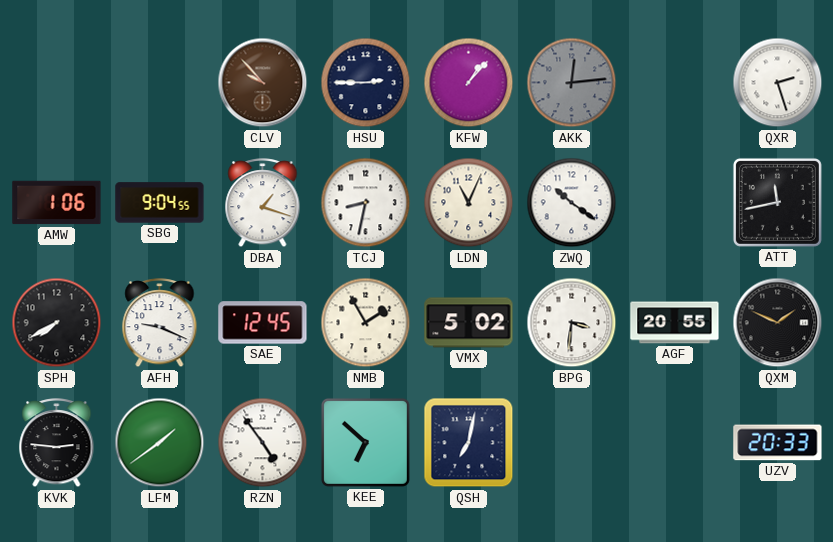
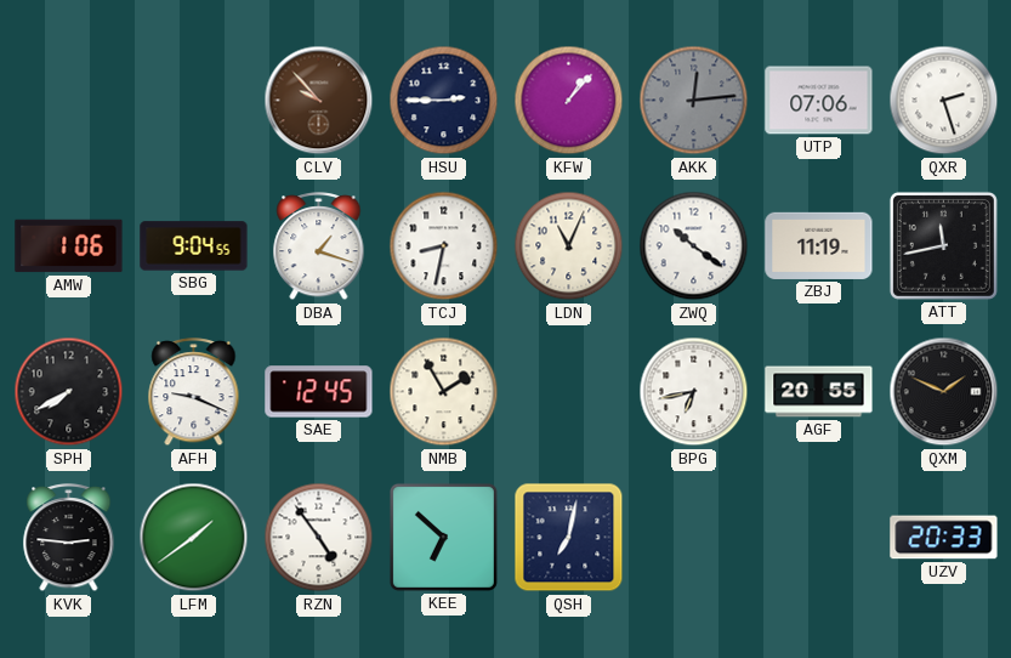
UTP: none -> 07:06
ZBJ: none -> 11:19
VMX: 5:02 -> none
BPG: 3:31 -> 6:43
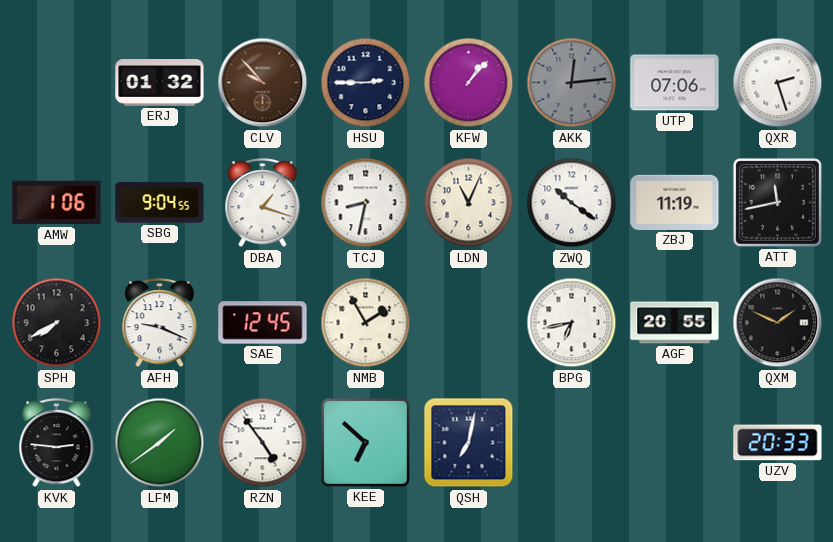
ERJ: none -> 01:32
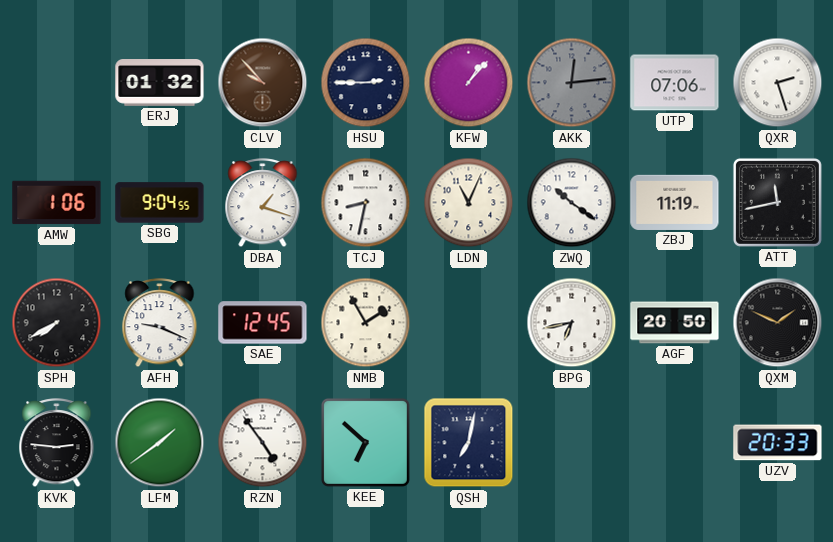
AGF: 20:55 -> 20:50
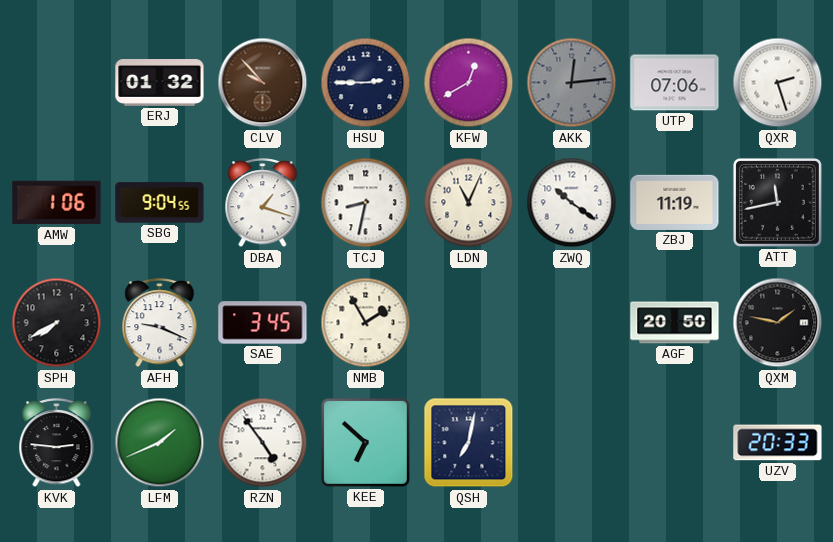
KFW: 1:07 -> 12:40
SAE: 12:45 -> 3:45
BPG: 6:43 -> none
QXM: 1:49 -> 1:47
LFM: 1:39 -> 1:41
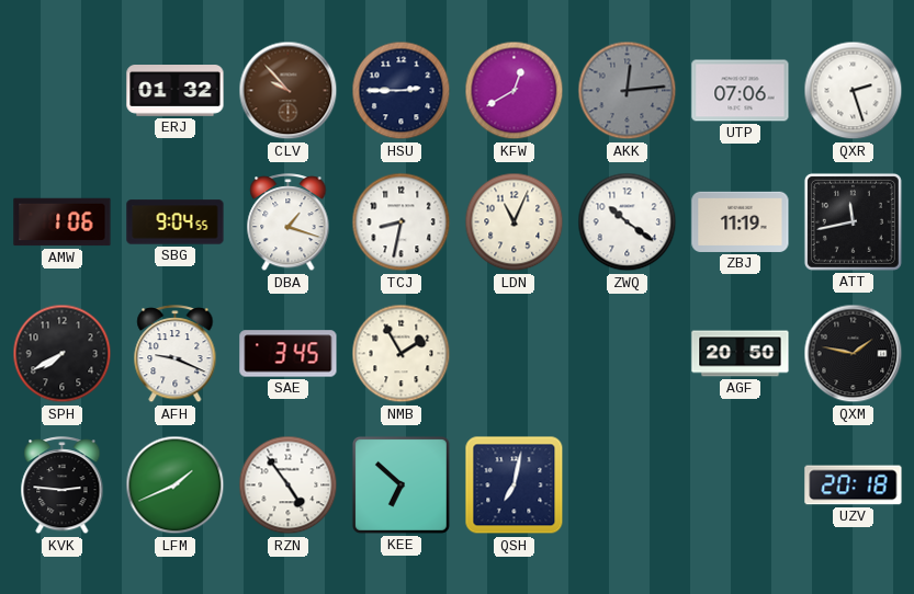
UZV: 20:33 -> 20:18
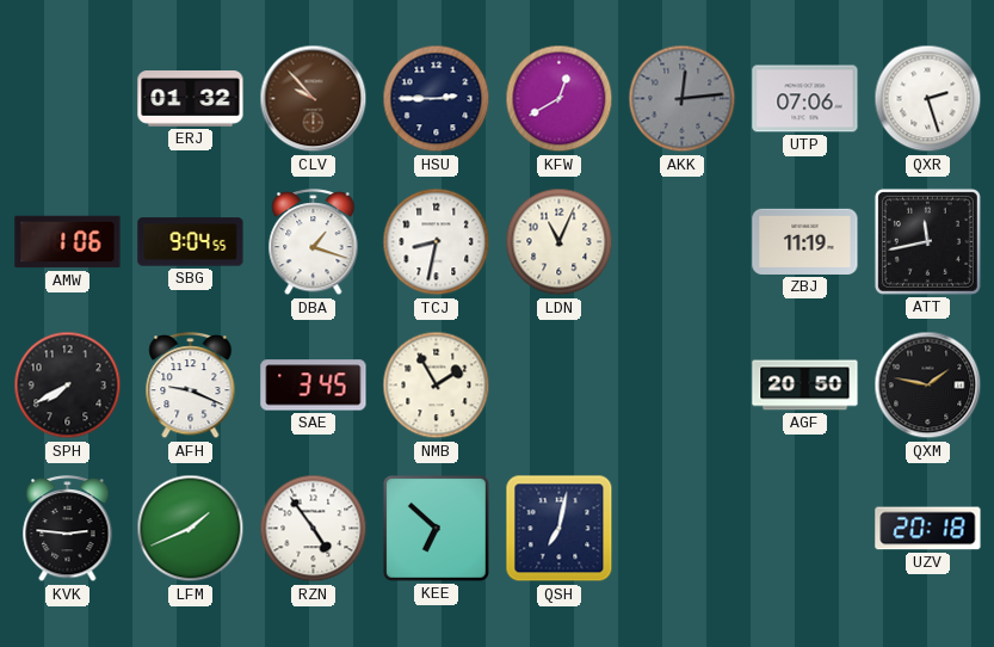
ZWQ: 10:21 -> none
